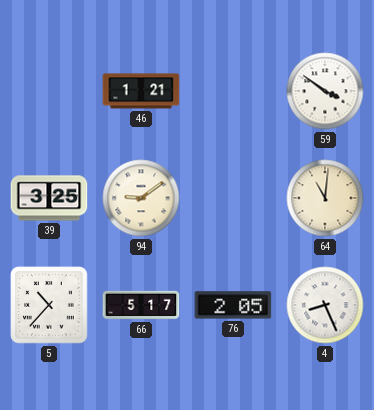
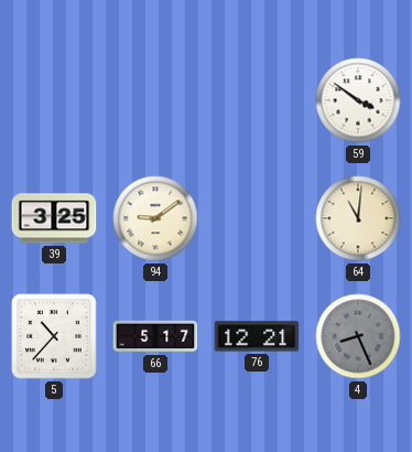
46: 1:21 -> none
76: 2:05 -> 12:21
4 dial: white -> grey
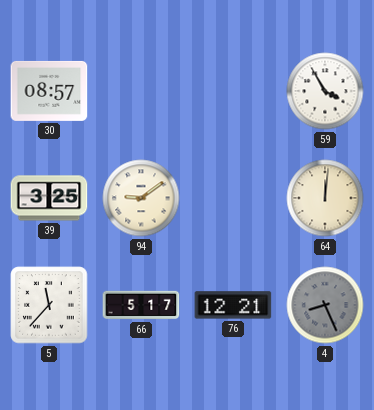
30: none -> 08:57
59: 3:51 -> 3:55
64: 11:01 -> 12:01
5: 10:37 -> 11:37
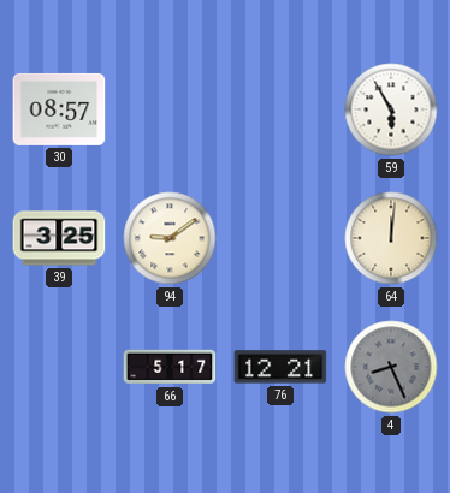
59: 3:55 -> 5:55
5: 11:37 -> none
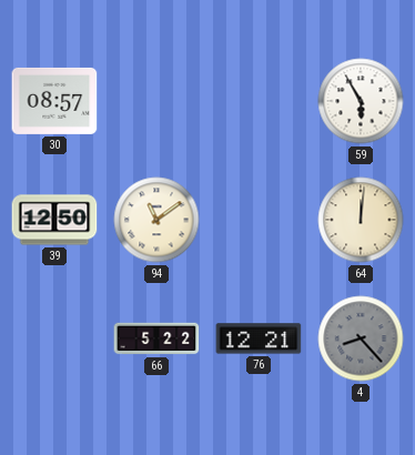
39: 3:25 -> 12:50
94: 9:09 -> 11:09
66: 5:17 -> 5:22
4: 8:26 -> 8:23
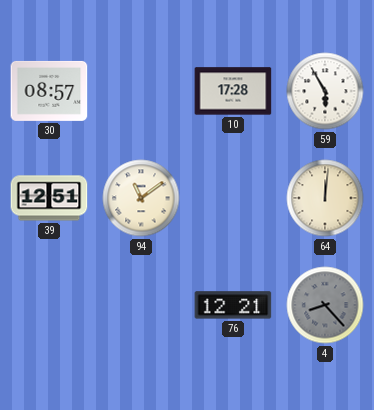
10: none -> 17:28
39: 12:50 -> 12:51
66: 5:22 -> none
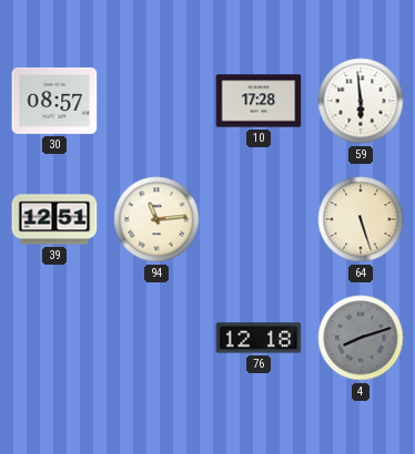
59: 5:55 -> 5:59
94: 11:09 -> 11:14
64: 12:01 -> 5:27
76: 12:21 -> 12:18
4: 8:23 -> 8:12
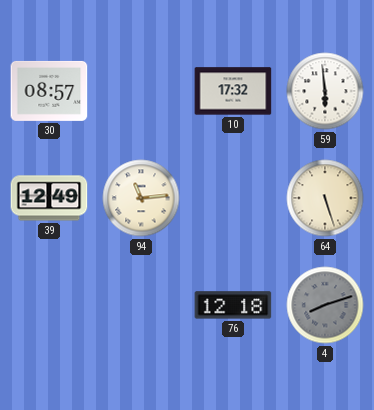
10: 17:28 -> 17:32
39: 12:51 -> 12:49
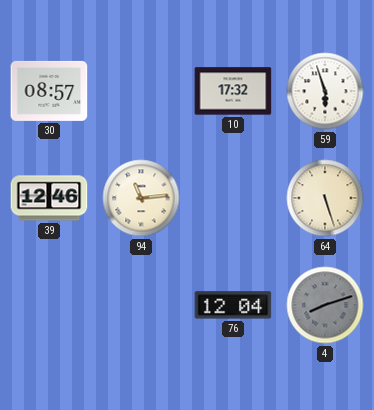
59: 5:59 -> 5:57
39: 12:49 -> 12:46
76: 12:18 -> 12:04
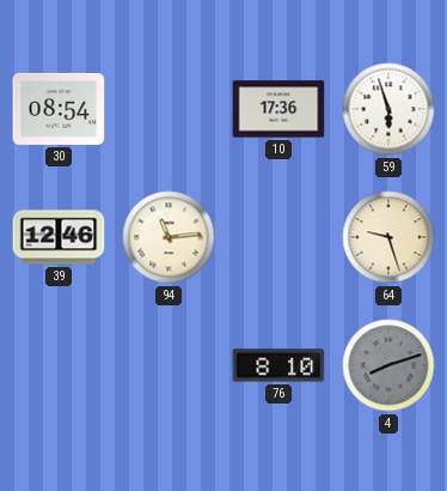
30: 08:57 -> 08:54
10: 17:32 -> 17:36
64: 5:27 -> 9:27
76: 12:04 -> 8:10
